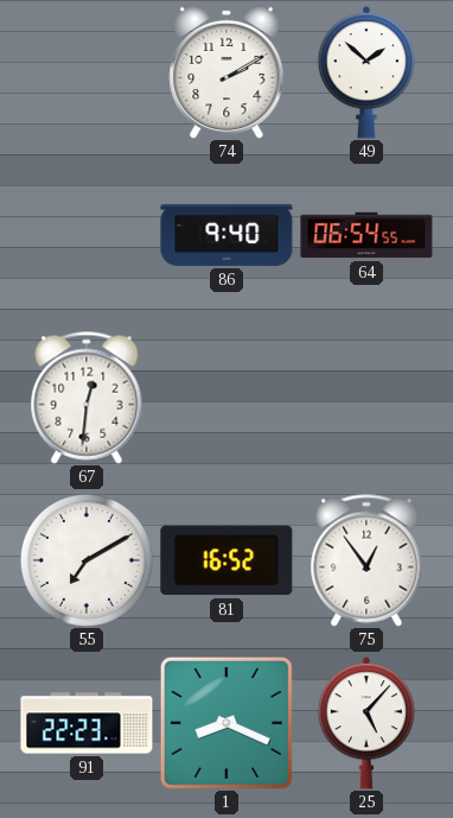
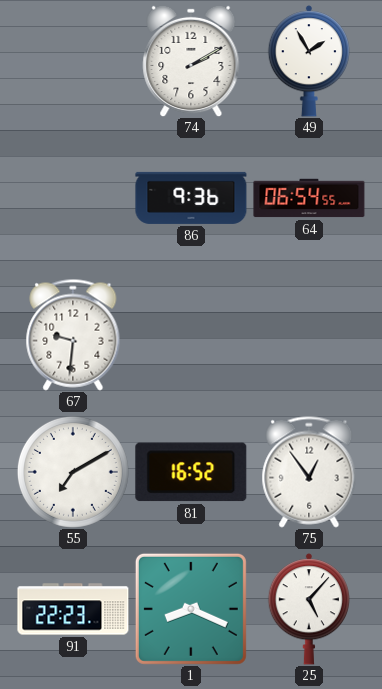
49: 1:52 -> 1:55
86: 9:40 -> 9:36
67: 12:31 -> 9:31
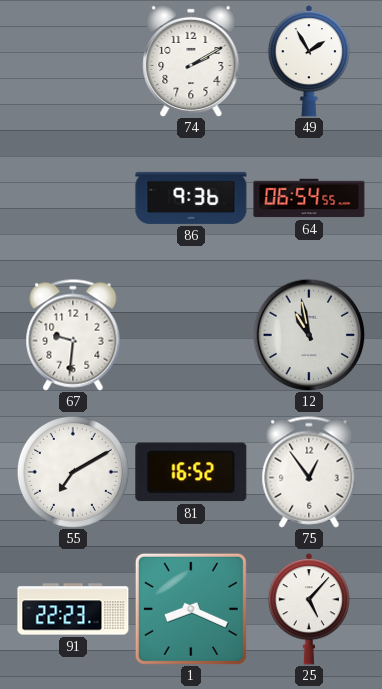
12: none -> 10:58
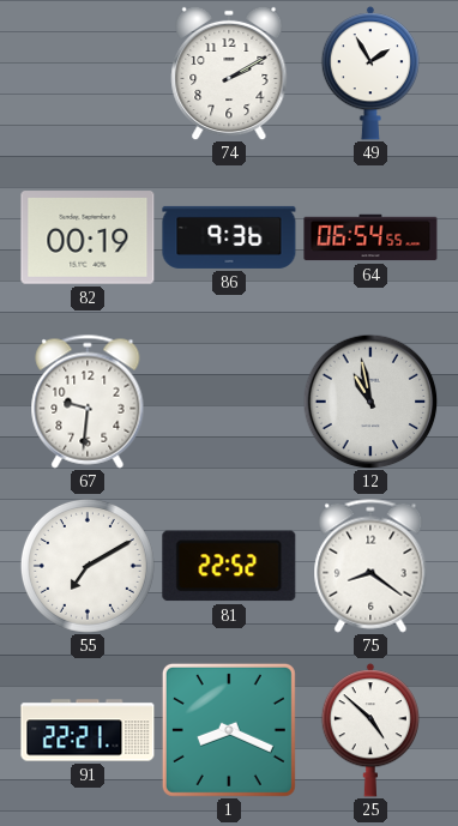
82: none -> 00:19
81: 16:52 -> 22:52
75: 12:54 -> 8:21
91: 22:23 -> 22:21
25: 5:07 -> 4:52
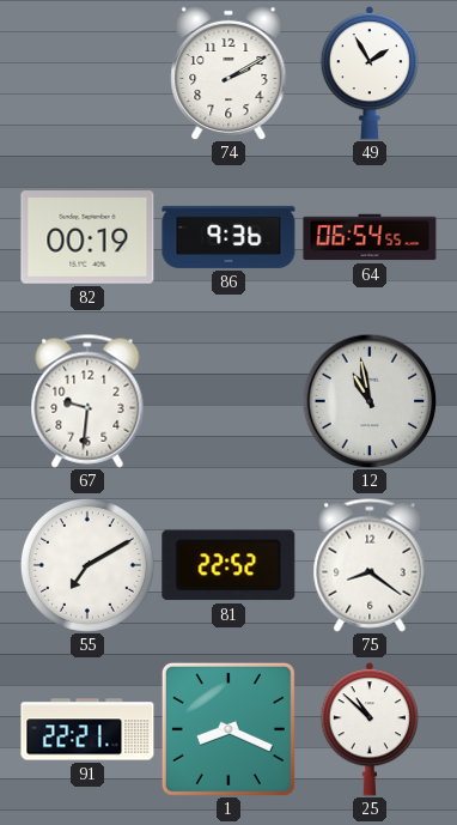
25: 4:52 -> 10:52
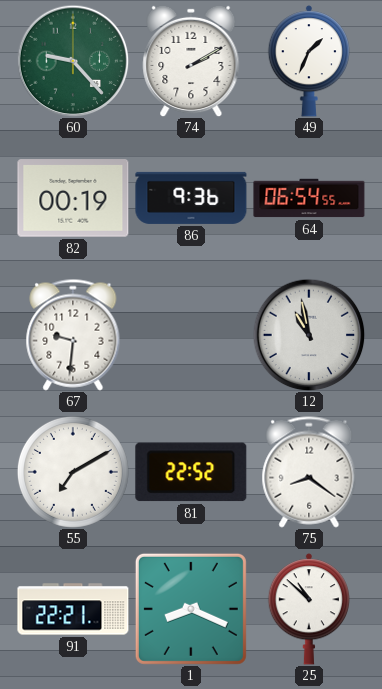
60: none -> 9:23
49: 1:55 -> 1:34
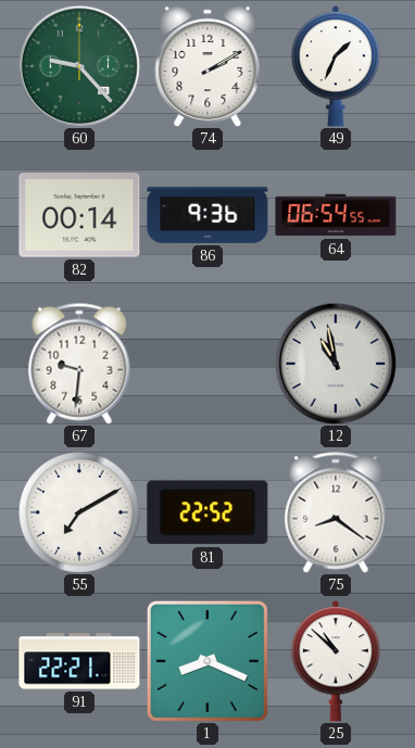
82: 00:19 -> 00:14
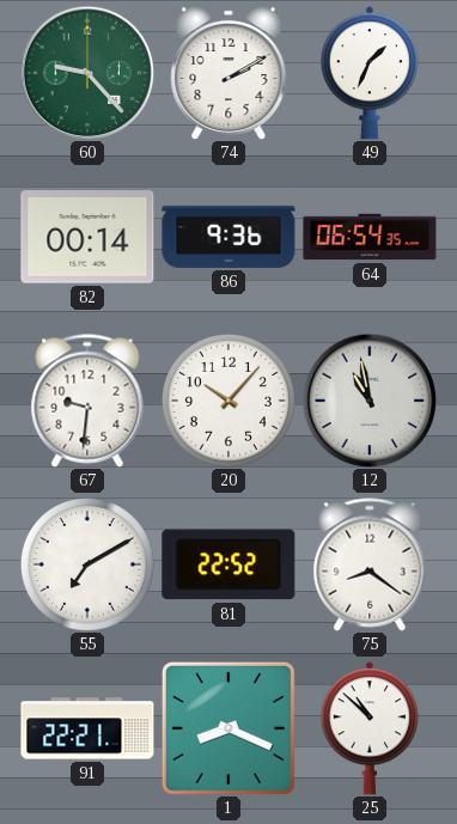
64: 06:54:55 -> 06:54:35
20: none -> 10:07
